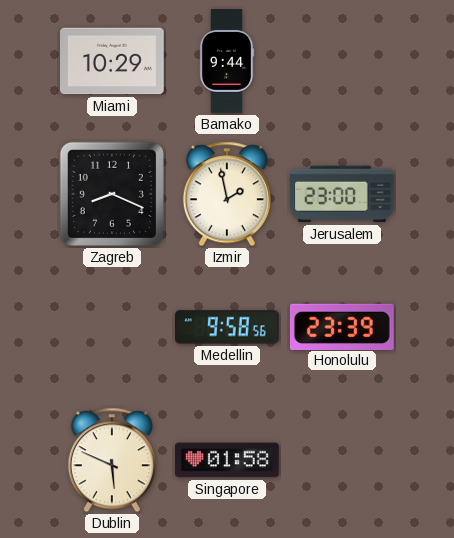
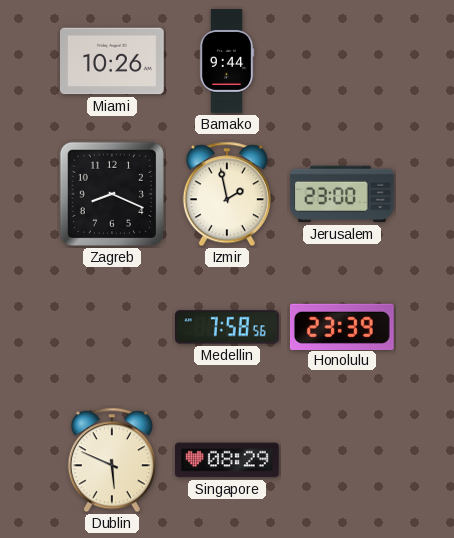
Miami: 10:29 -> 10:26
Medellin: 9:58 -> 7:58
Singapore: 01:58 -> 08:29
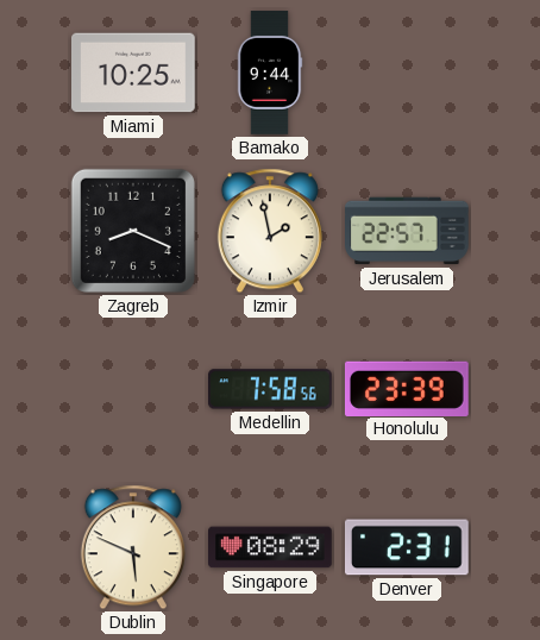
Miami: 10:26 -> 10:25
Jerusalem: 23:00 -> 22:57
Denver: none -> 2:31
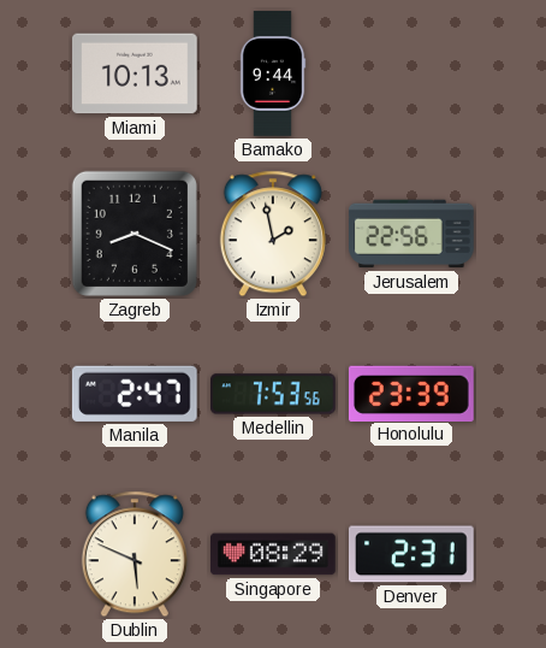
Miami: 10:25 -> 10:13
Jerusalem: 22:57 -> 22:56
Manila: none -> 2:47
Medellin: 7:58 -> 7:53
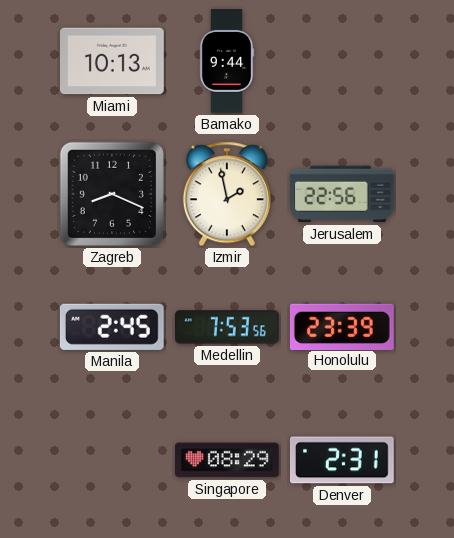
Manila: 2:47 -> 2:45
Dublin: 5:49 -> none
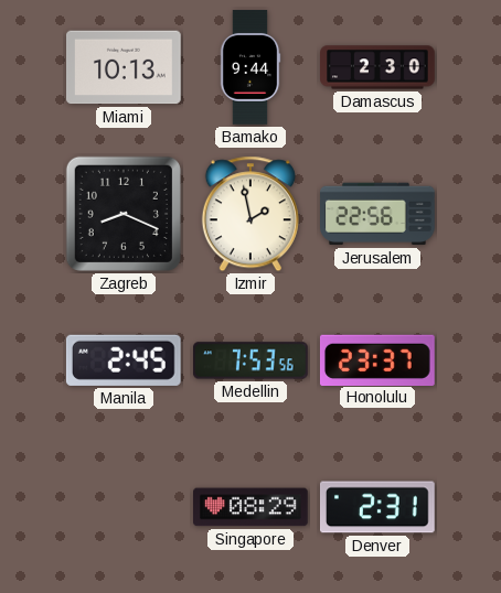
Damascus: none -> 2:30
Honolulu: 23:39 -> 23:37
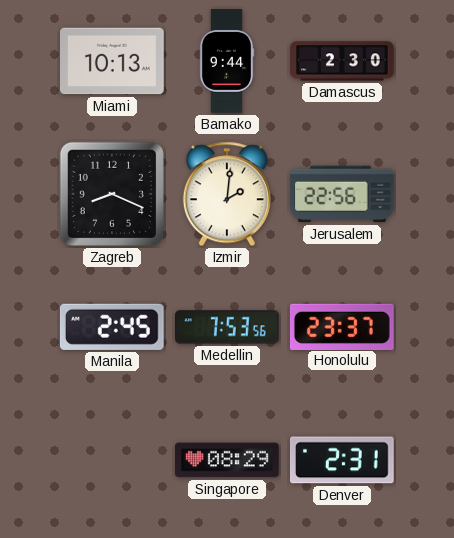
Izmir: 1:58 -> 2:01
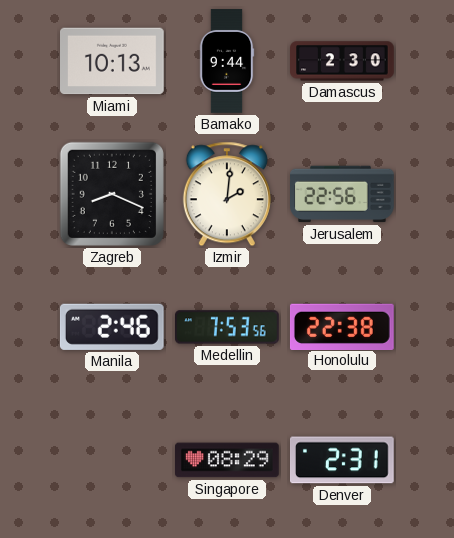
Manila: 2:45 -> 2:46
Honolulu: 23:37 -> 22:38
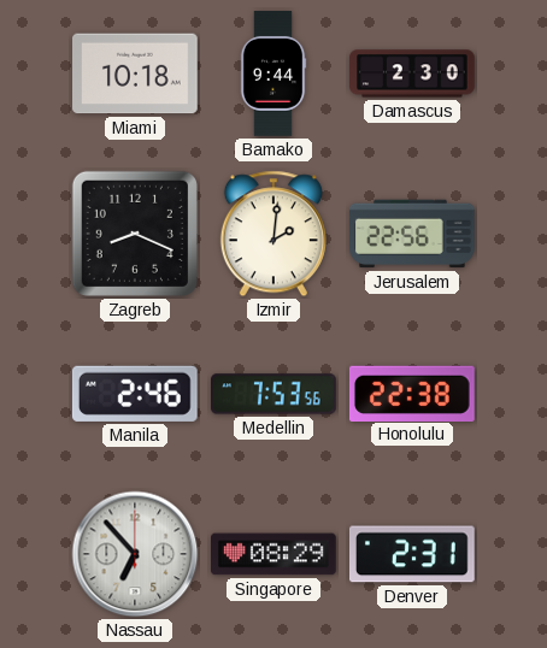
Miami: 10:13 -> 10:18
Nassau: none -> 6:53
